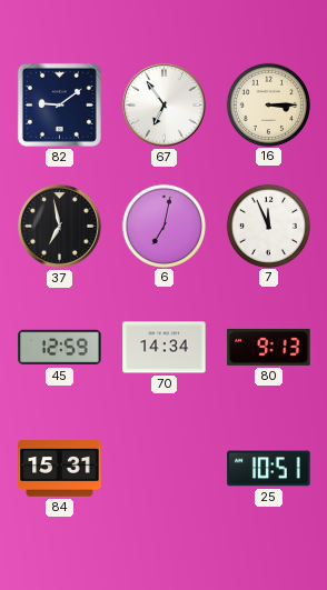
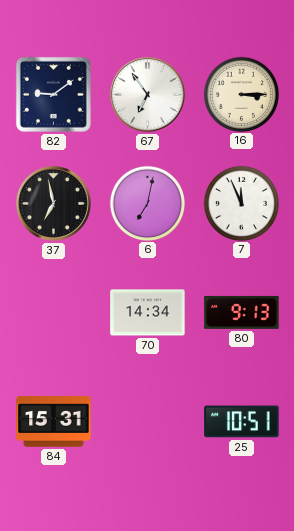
45: 12:59 -> none
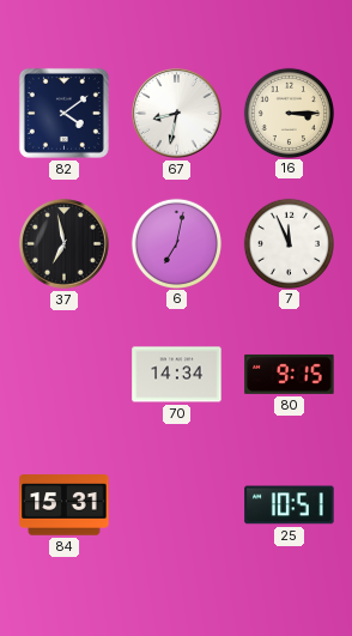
82: 9:09 -> 4:09
67: 6:54 -> 8:32
80: 9:13 -> 9:15
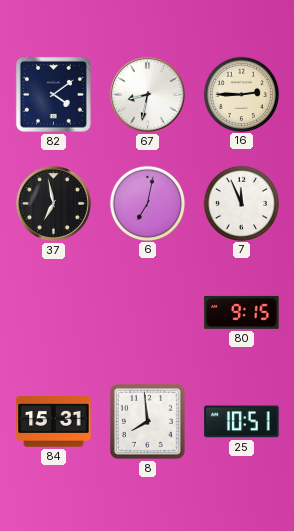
16: 3:15 -> 2:45
70: 14:34 -> none
8: none -> 7:59
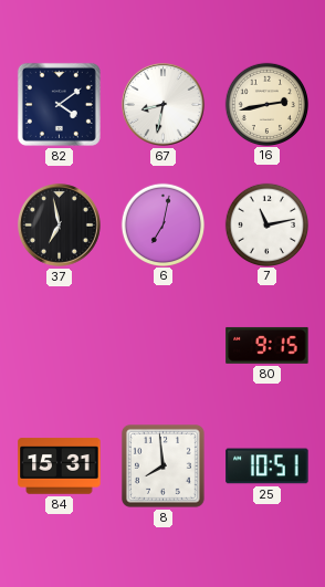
16: 2:45 -> 2:43
7: 11:56 -> 11:13
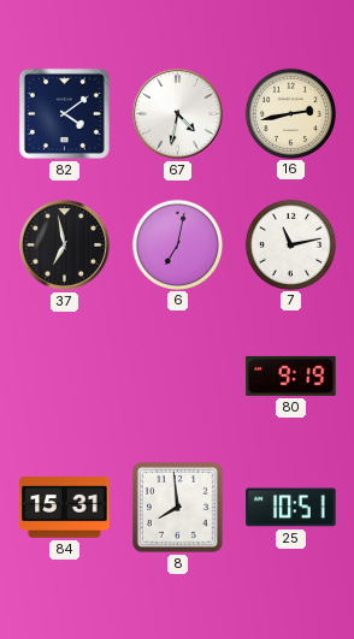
67: 8:32 -> 4:32
80: 9:15 -> 9:19
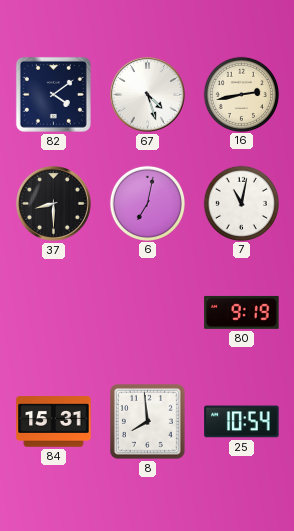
67: 4:32 -> 4:27
37: 6:58 -> 8:30
7: 11:13 -> 11:02
25: 10:51 -> 10:54
